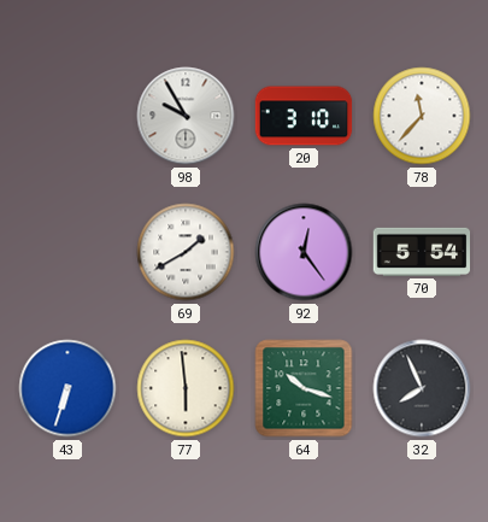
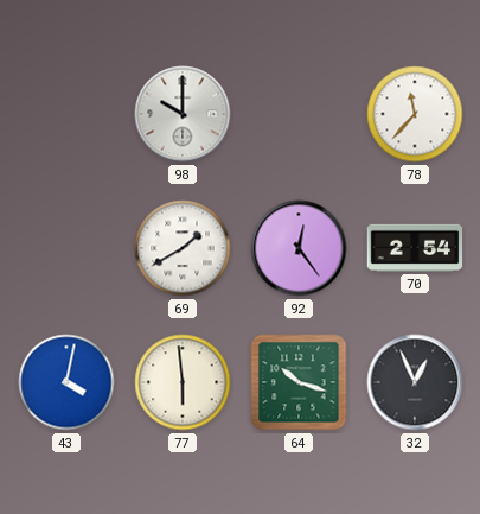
98: 9:55 -> 10:00
20: 3:10 -> none
70: 5:54 -> 2:54
43: 6:33 -> 4:02
32: 7:56 -> 12:56
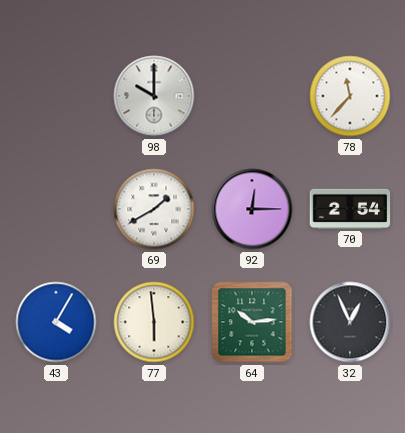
92: 12:24 -> 12:15
43: 4:02 -> 4:05
64: 10:18 -> 10:14
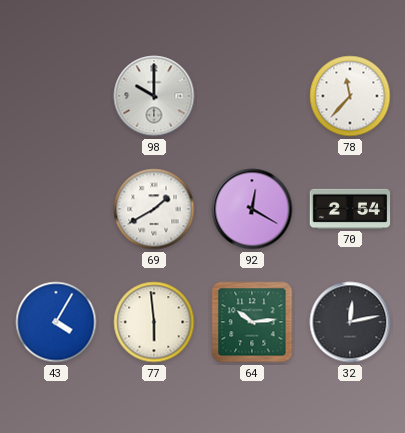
92: 12:15 -> 12:20
32: 12:56 -> 12:13
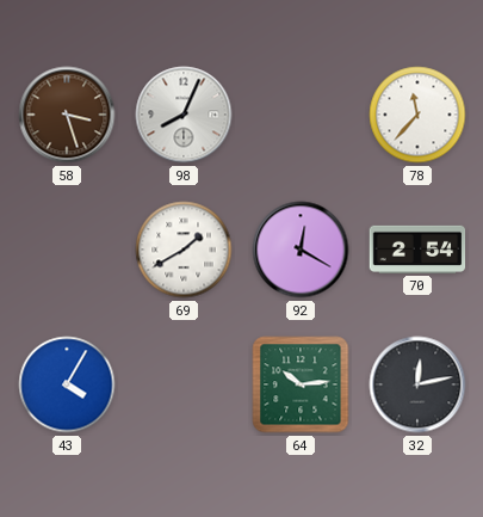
58: none -> 3:27
98: 10:00 -> 8:04
77: 5:59 -> none
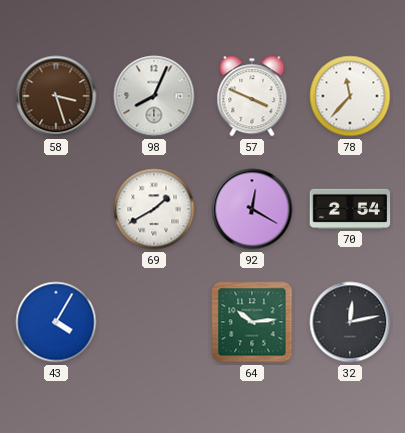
57: none -> 3:49
